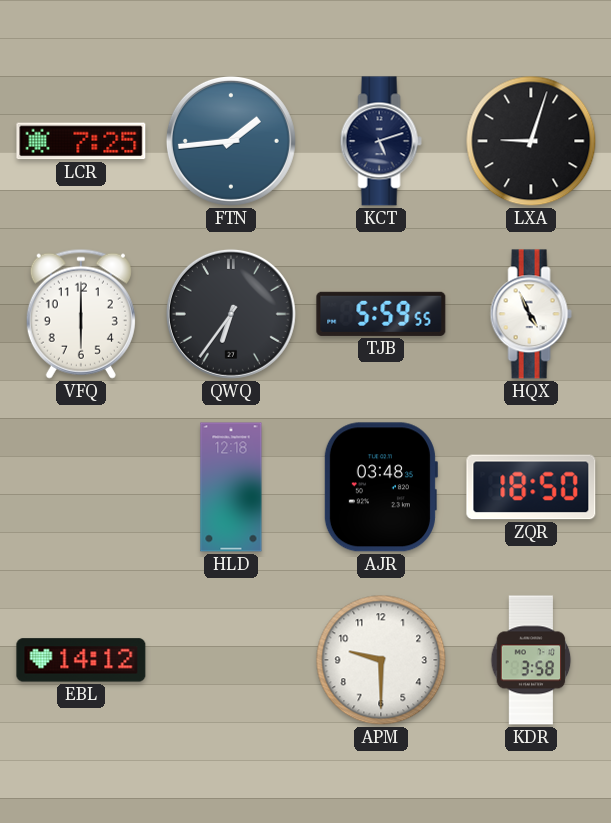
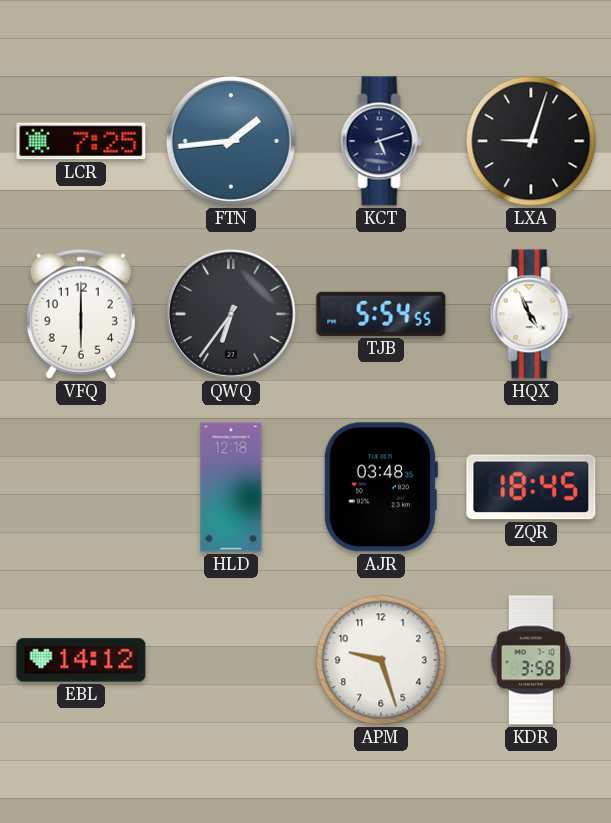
TJB: 5:59 -> 5:54
ZQR: 18:50 -> 18:45
APM: 9:30 -> 9:27
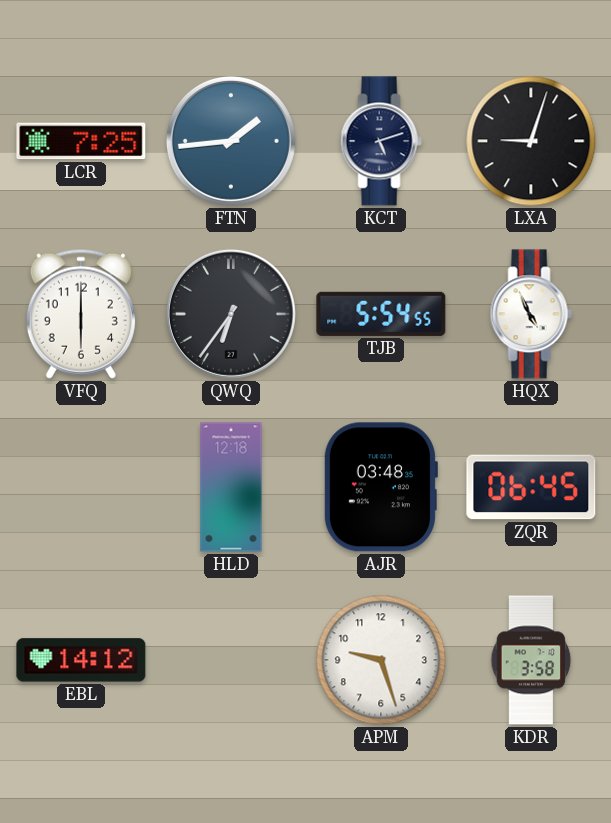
ZQR: 18:45 -> 06:45
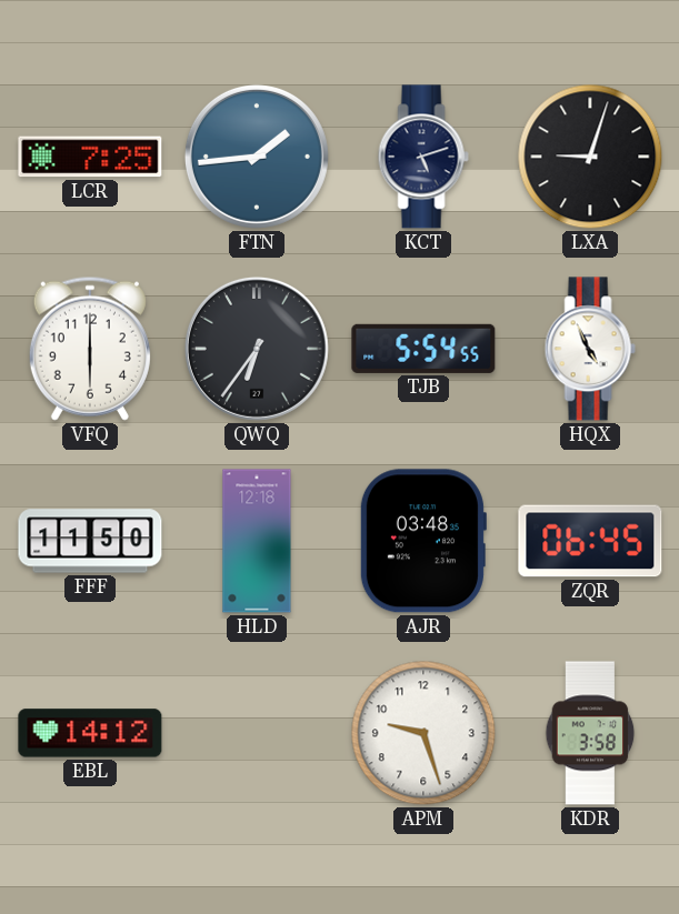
FFF: none -> 11:50
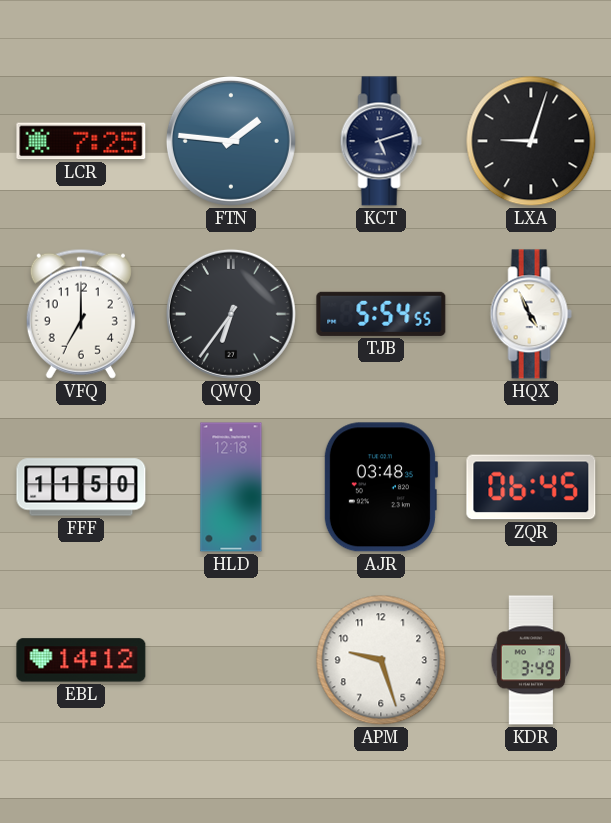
FTN: 1:44 -> 1:46
VFQ: 6:00 -> 7:00
KDR: 3:58 -> 3:49
